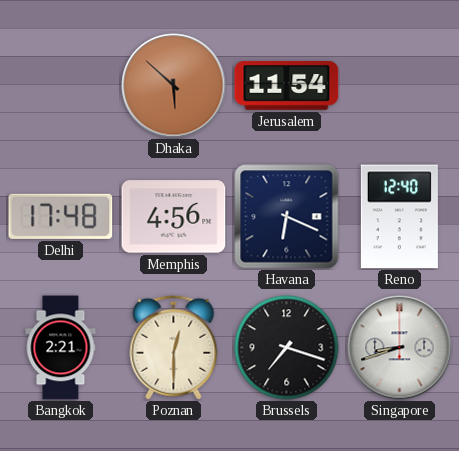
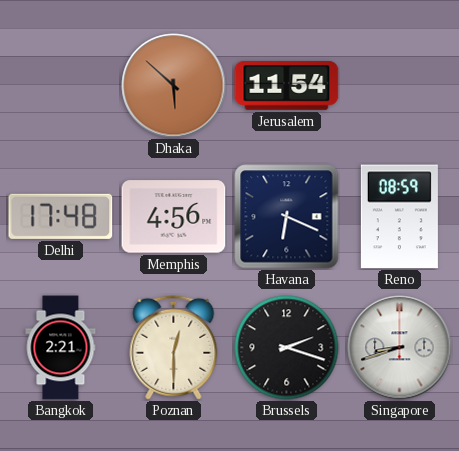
Reno: 12:40 -> 08:59
Brussels: 7:18 -> 2:18
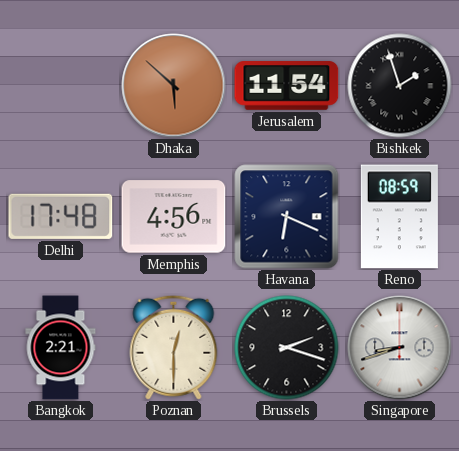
Bishkek: none -> 1:57
